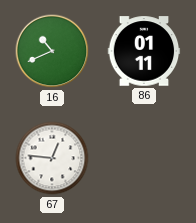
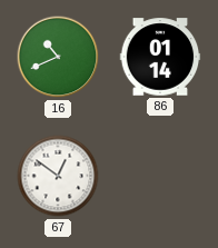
86: 01:11 -> 01:14
67: 12:46 -> 12:51
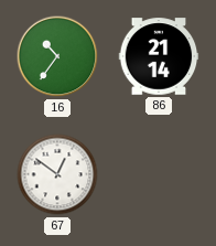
16: 10:41 -> 10:36
86: 01:14 -> 21:14
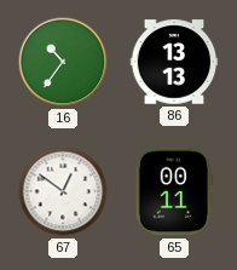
86: 21:14 -> 13:13
65: none -> 00:11
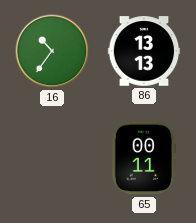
67: 12:51 -> none
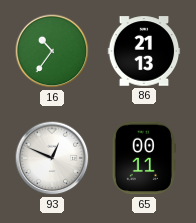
86: 13:13 -> 21:13
93: none -> 12:49
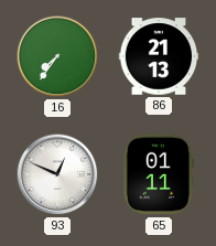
16: 10:36 -> 7:36
65: 00:11 -> 01:11
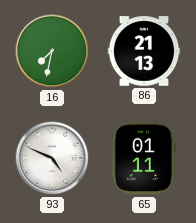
16: 7:36 -> 7:32
93: 12:49 -> 4:49
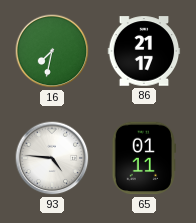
86: 21:13 -> 21:17
93: 4:49 -> 4:46
